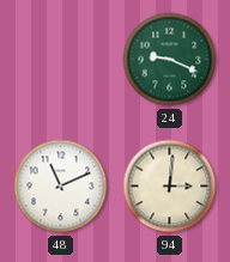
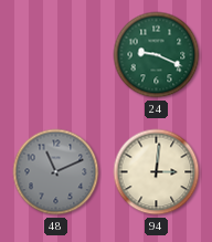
48 dial: white -> grey
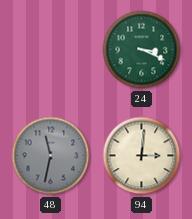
24: 9:19 -> 3:19
48: 11:11 -> 11:32
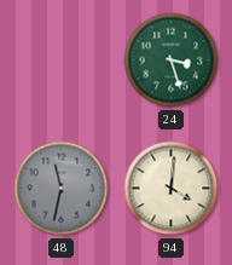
24: 3:19 -> 3:27
94: 3:01 -> 4:01
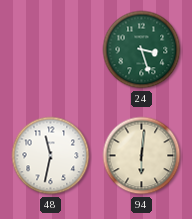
48 dial: grey -> white
94: 4:01 -> 6:01
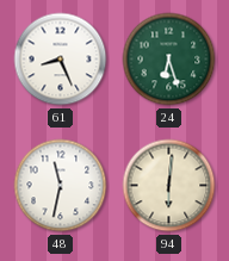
61: none -> 8:26
24: 3:27 -> 6:27
